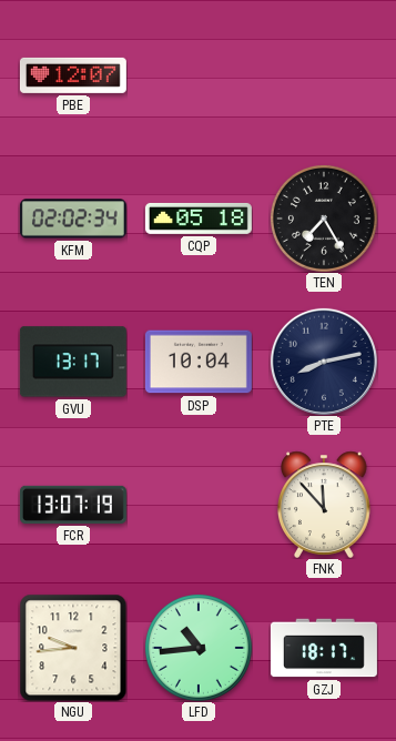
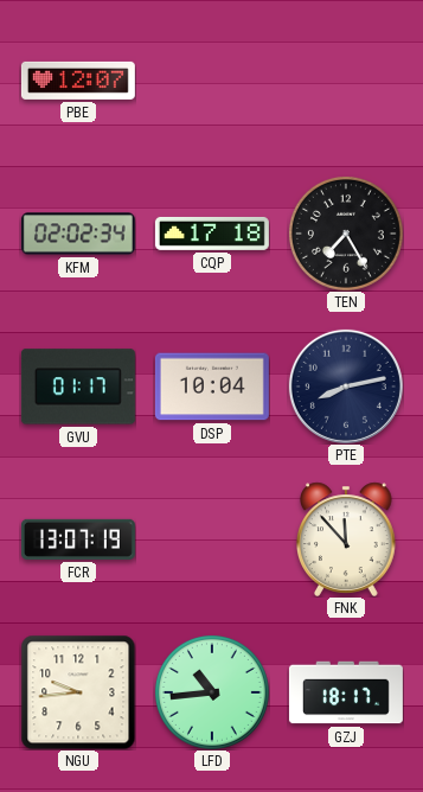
CQP: 05:18 -> 17:18
GVU: 13:17 -> 01:17
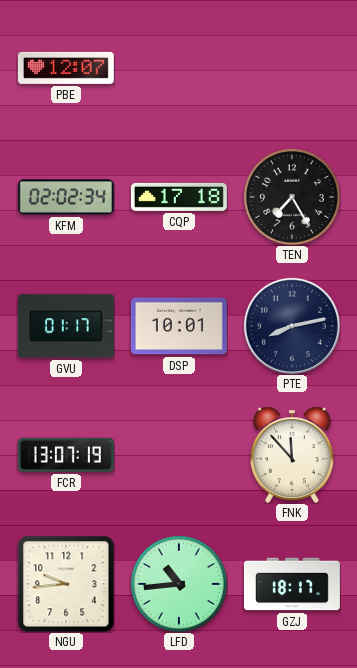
DSP: 10:04 -> 10:01
